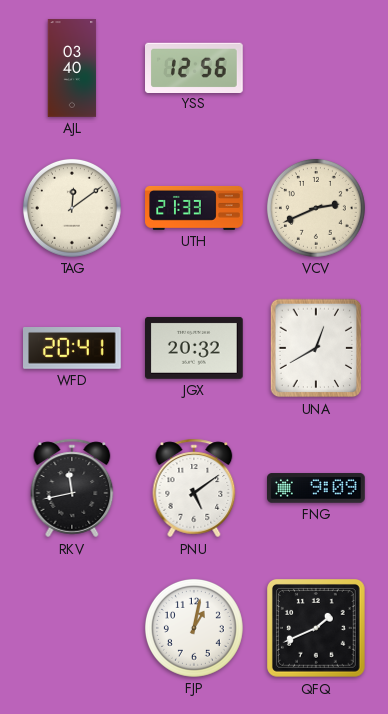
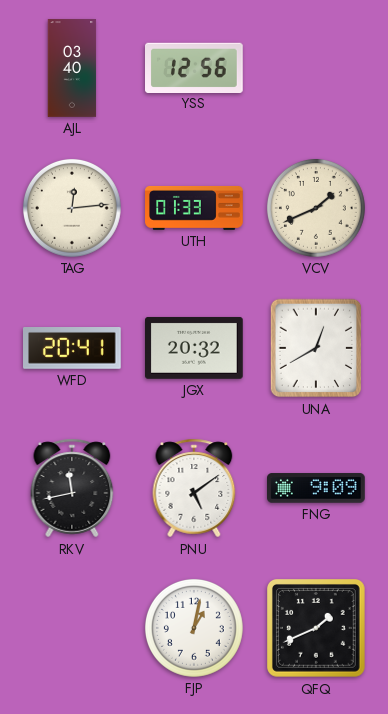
TAG: 12:09 -> 12:14
UTH: 21:33 -> 01:33
VCV: 2:41 -> 1:41
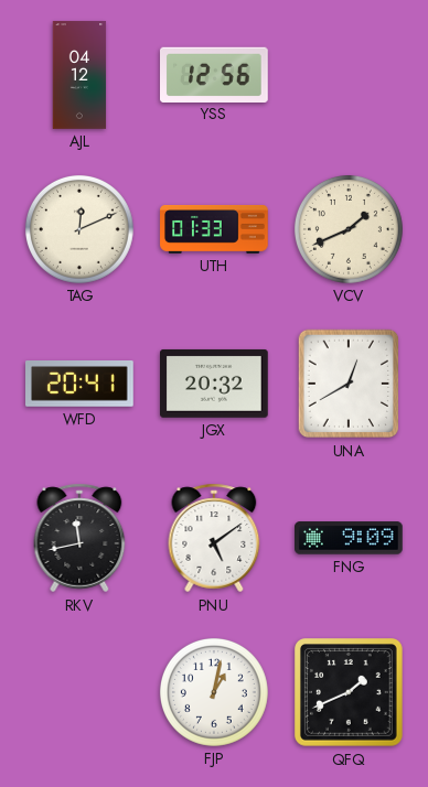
AJL: 03:40 -> 04:12
TAG: 12:14 -> 12:11
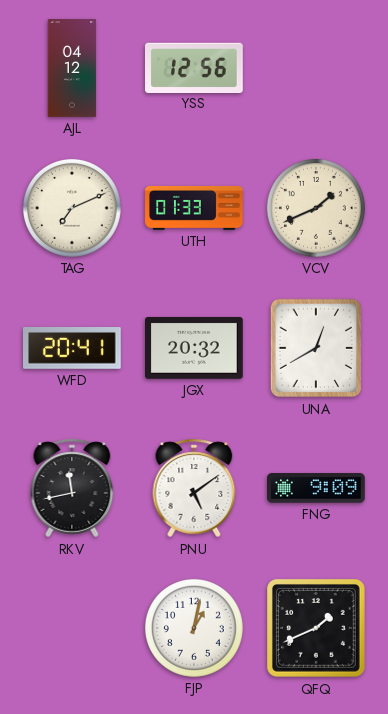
TAG: 12:11 -> 7:11
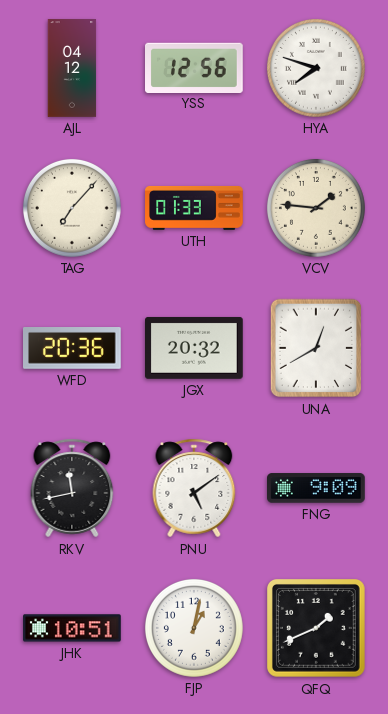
HYA: none -> 7:48
TAG: 7:11 -> 7:07
VCV: 1:41 -> 1:46
WFD: 20:41 -> 20:36
JHK: none -> 10:51
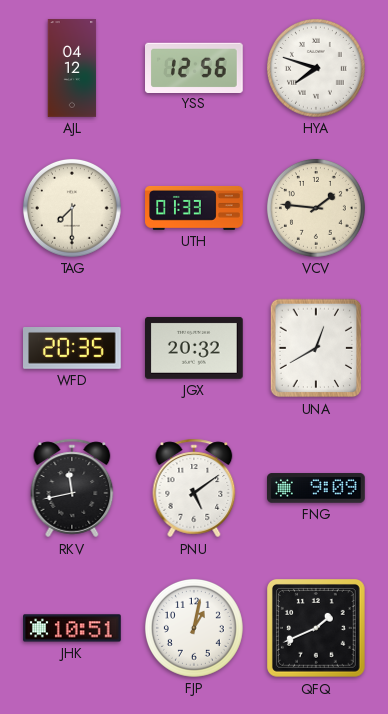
TAG: 7:07 -> 7:30
WFD: 20:36 -> 20:35
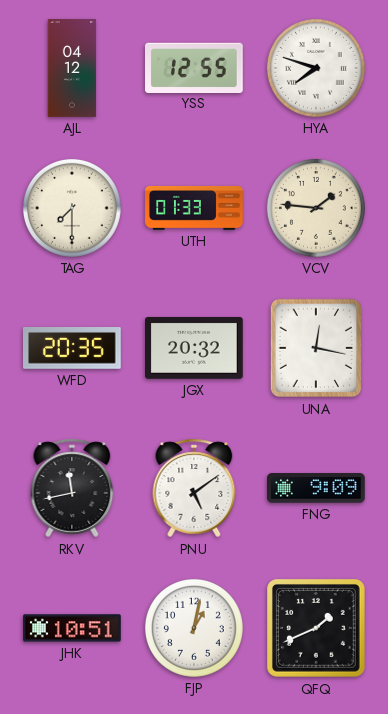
YSS: 12:56 -> 12:55
UNA: 12:40 -> 12:17
